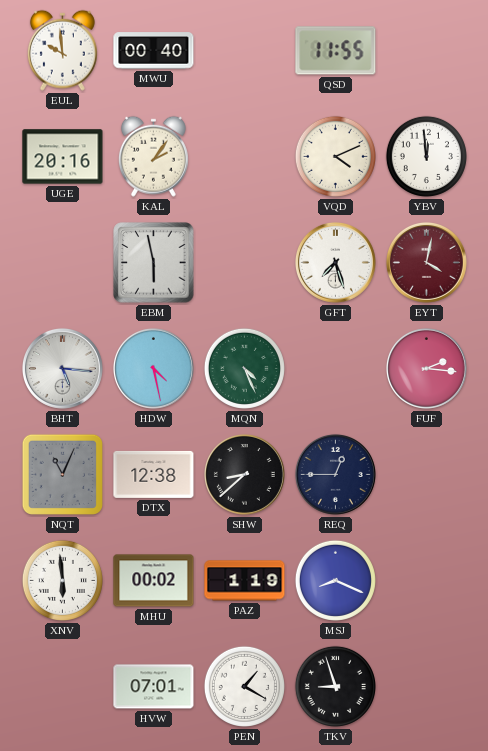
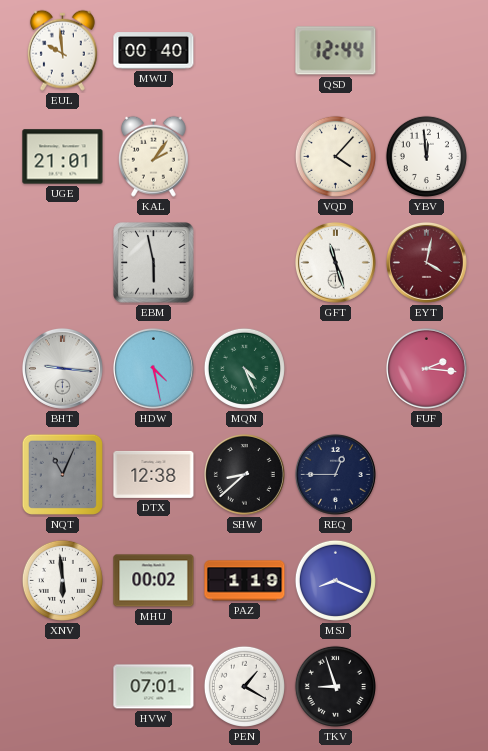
QSD: 11:55 -> 12:44
UGE: 20:16 -> 21:01
VQD: 4:11 -> 4:07
GFT: 7:27 -> 11:27
BHT: 5:16 -> 9:16
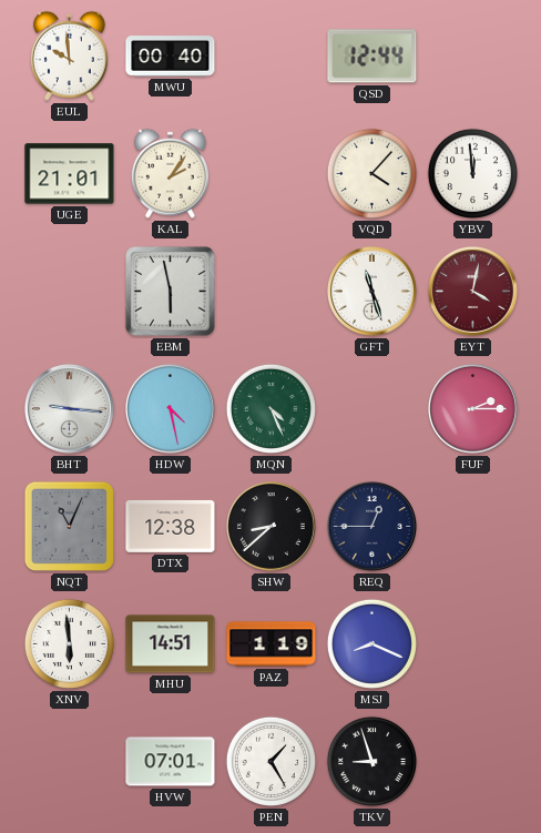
FUF: 2:16 -> 2:15
MHU: 00:02 -> 14:51
PEN: 1:20 -> 1:25
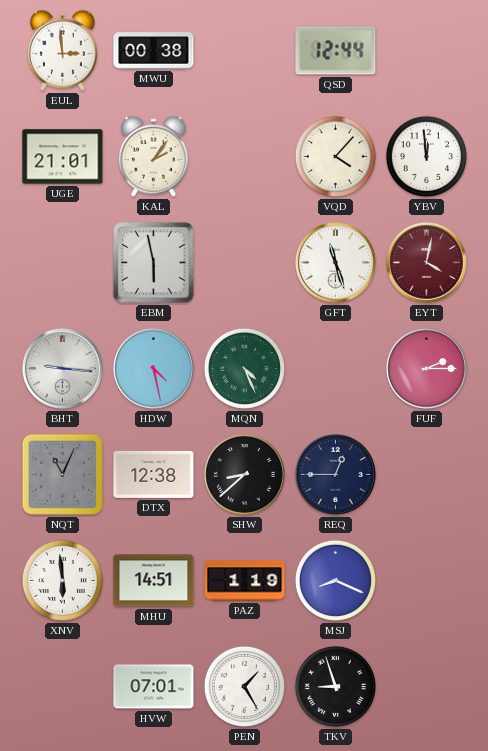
EUL: 9:59 -> 2:59
MWU: 00:40 -> 00:38
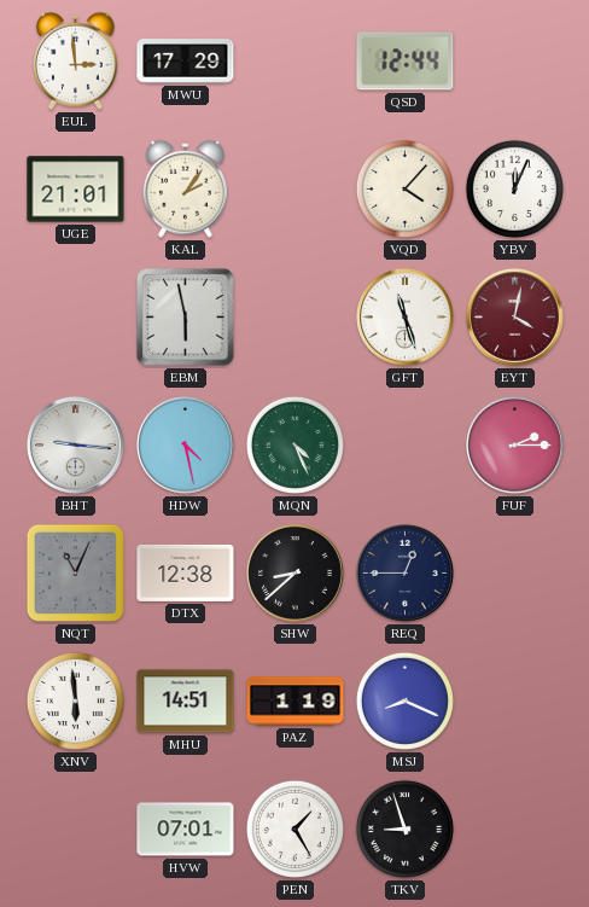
MWU: 00:38 -> 17:29
YBV: 11:59 -> 12:04
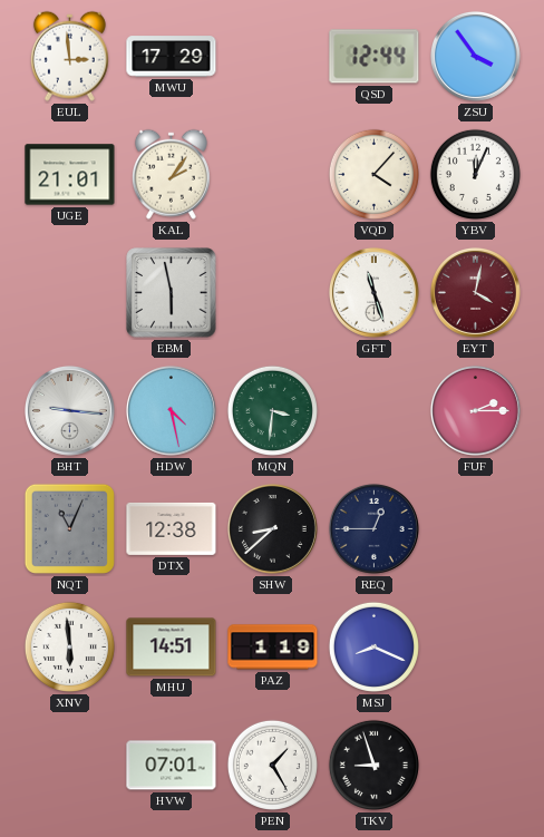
ZSU: none -> 3:54
MQN: 4:26 -> 3:31
